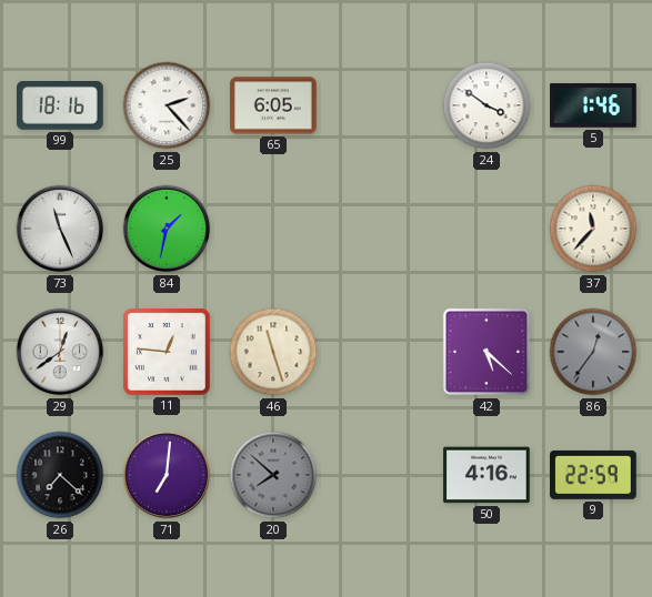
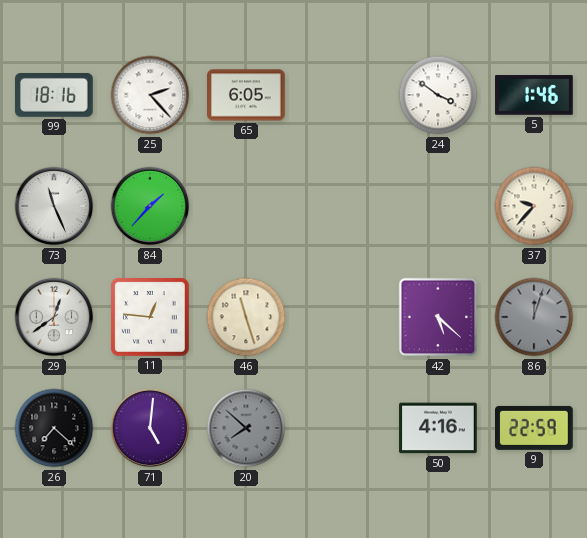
84: 1:32 -> 1:37
37: 11:37 -> 9:37
86: 12:36 -> 12:03
71: 7:01 -> 5:01
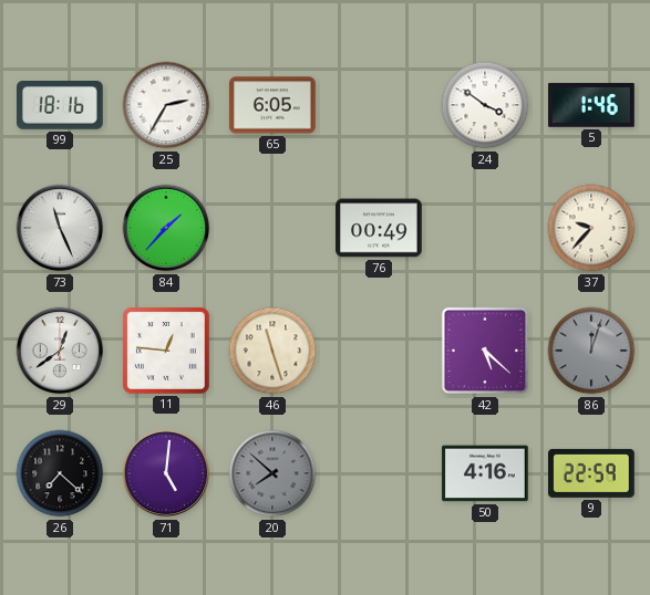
25: 2:23 -> 2:35
76: none -> 00:49
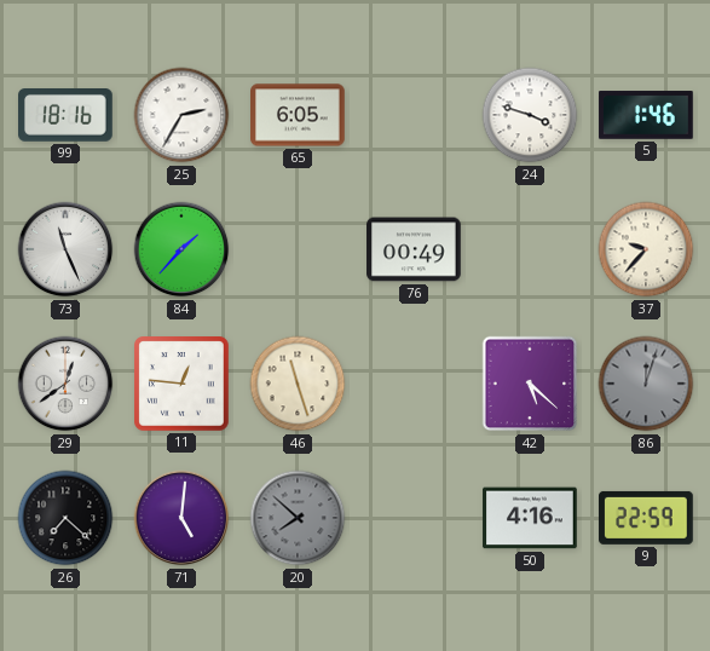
24: 3:51 -> 3:48
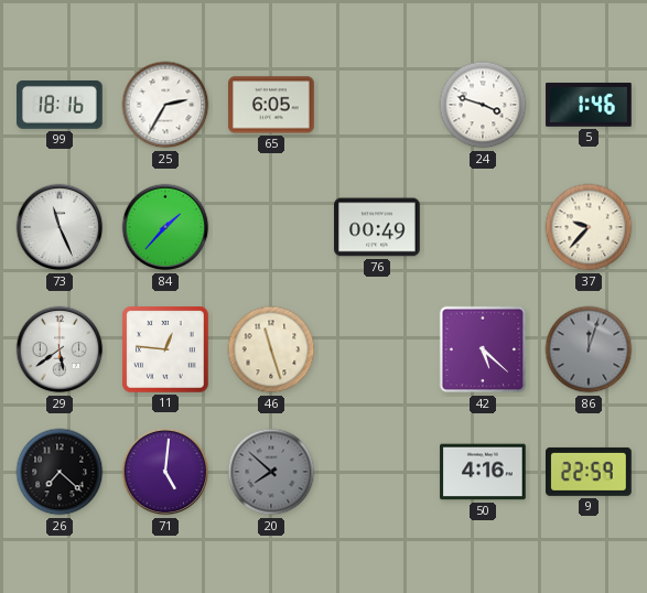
29: 12:39 -> 5:39
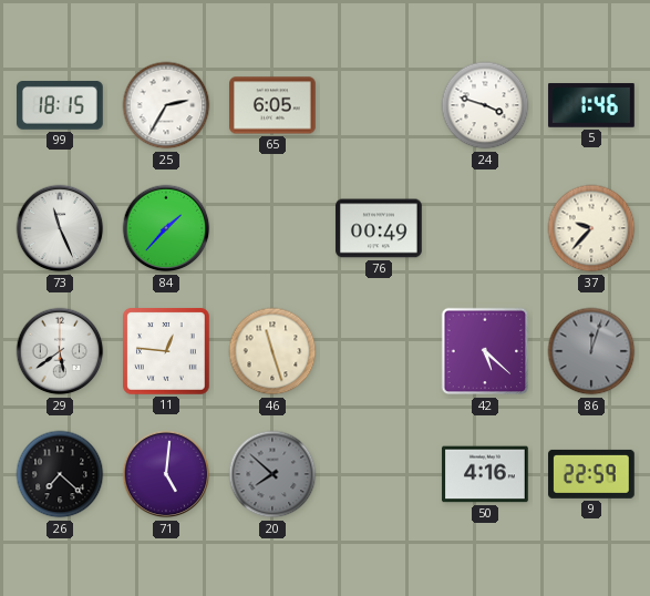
99: 18:16 -> 18:15
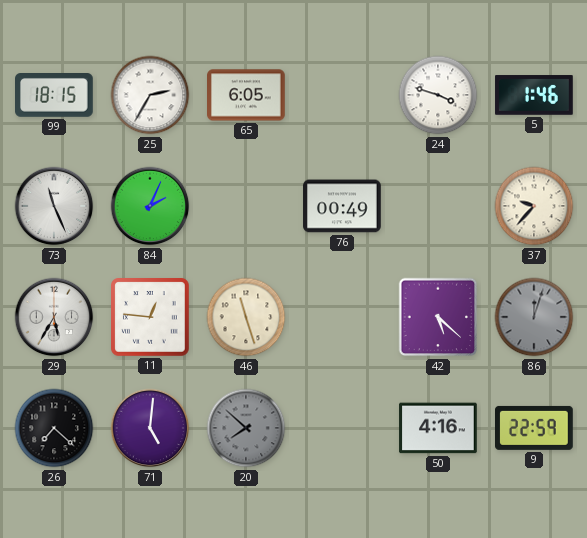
84: 1:37 -> 2:04
29: 5:39 -> 5:35
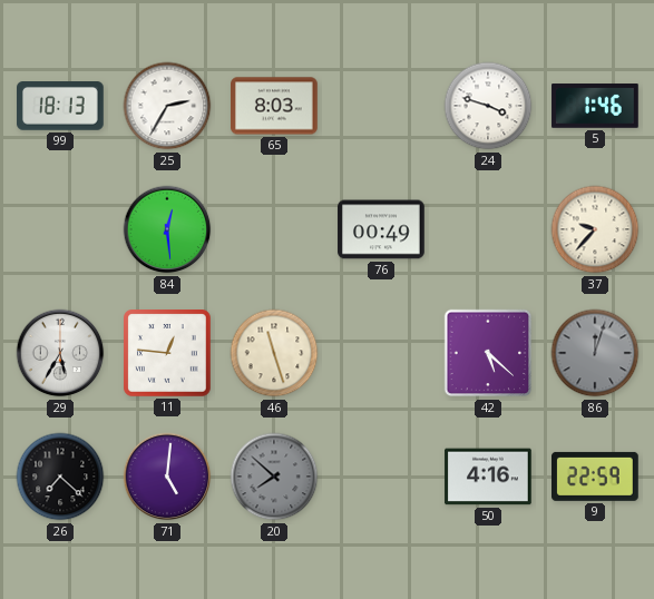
99: 18:15 -> 18:13
65: 6:05 -> 8:03
73: 11:26 -> none
84: 2:04 -> 12:29
